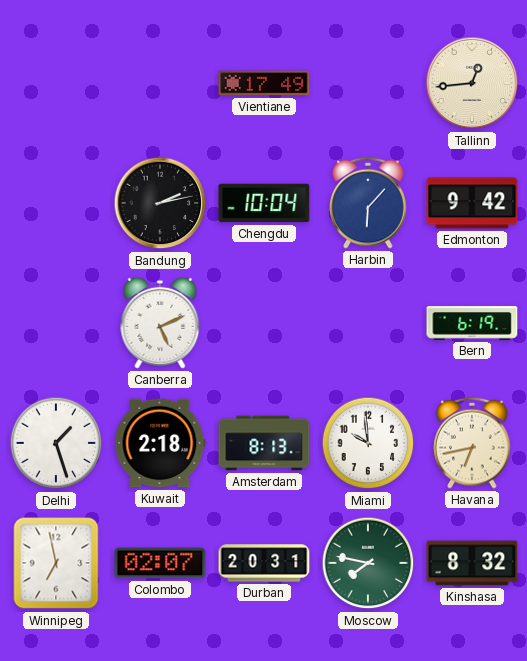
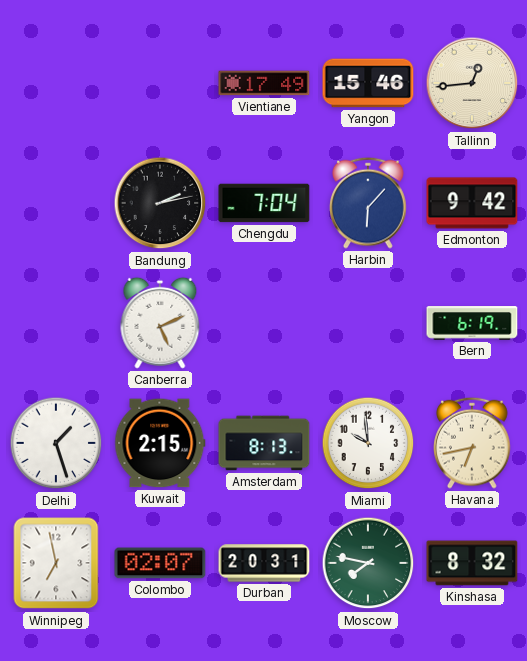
Yangon: none -> 15:46
Chengdu: 10:04 -> 7:04
Kuwait: 2:18 -> 2:15
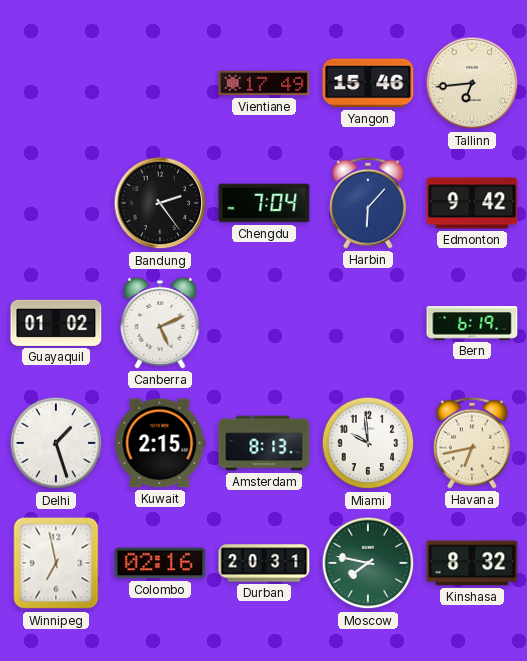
Tallinn: 12:44 -> 6:44
Bandung: 2:13 -> 2:24
Guayaquil: none -> 01:02
Colombo: 02:07 -> 02:16
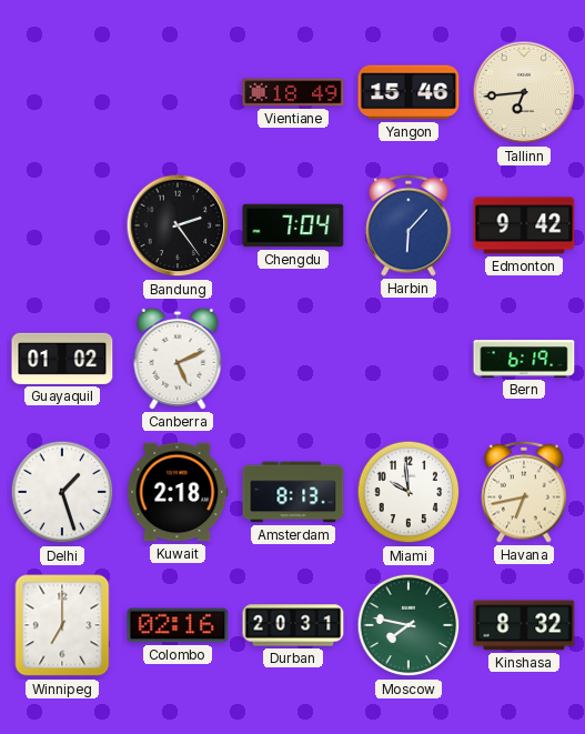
Vientiane: 17:49 -> 18:49
Kuwait: 2:15 -> 2:18
Winnipeg: 6:58 -> 7:00
